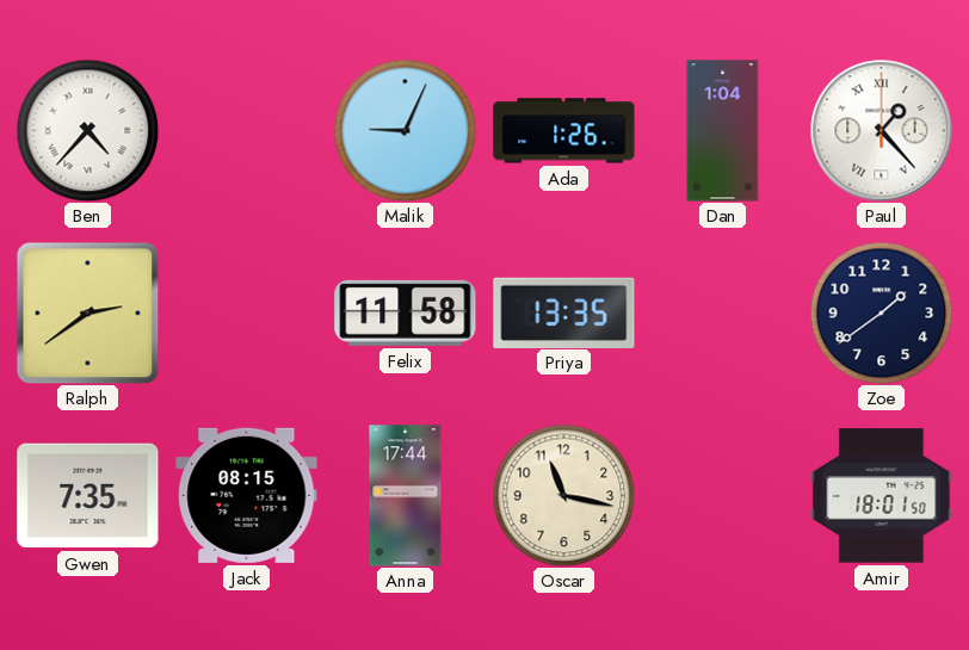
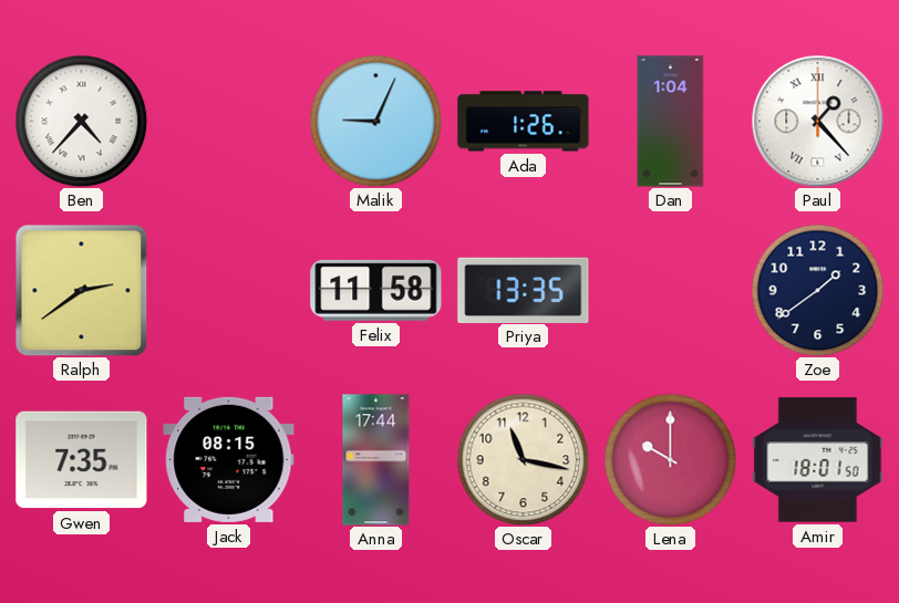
Lena: none -> 10:00
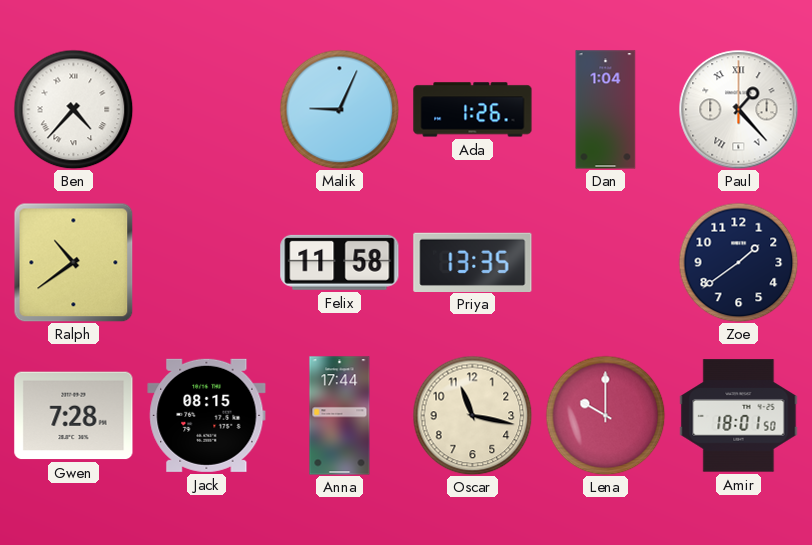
Ralph: 2:39 -> 10:39
Gwen: 7:35 -> 7:28
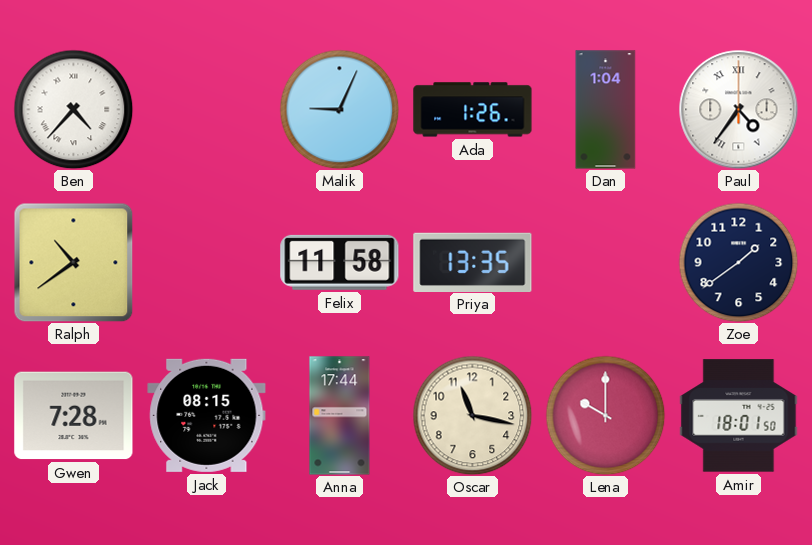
Paul: 1:23 -> 4:36
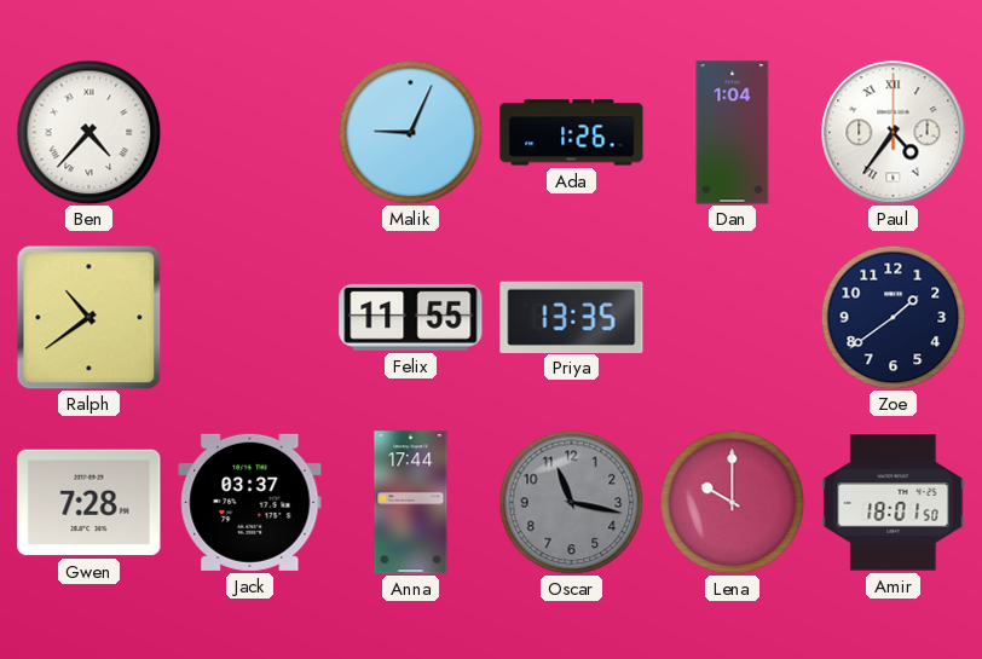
Felix: 11:58 -> 11:55
Jack: 08:15 -> 03:37
Oscar dial: cream -> grey
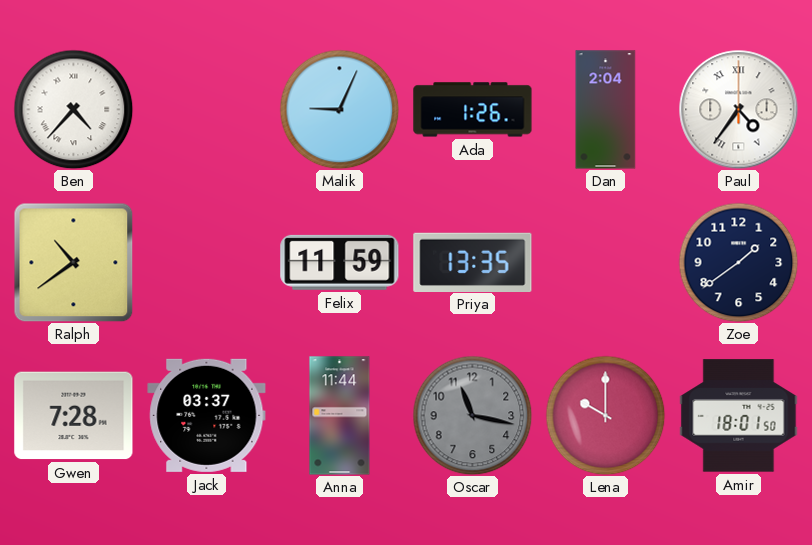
Dan: 1:04 -> 2:04
Felix: 11:55 -> 11:59
Anna: 17:44 -> 11:44
